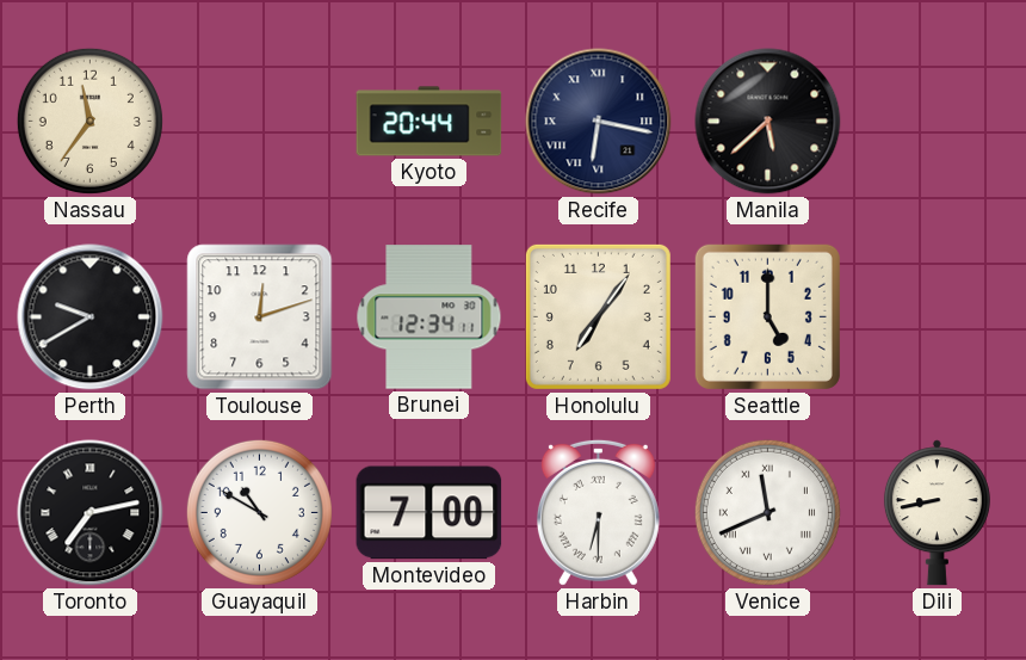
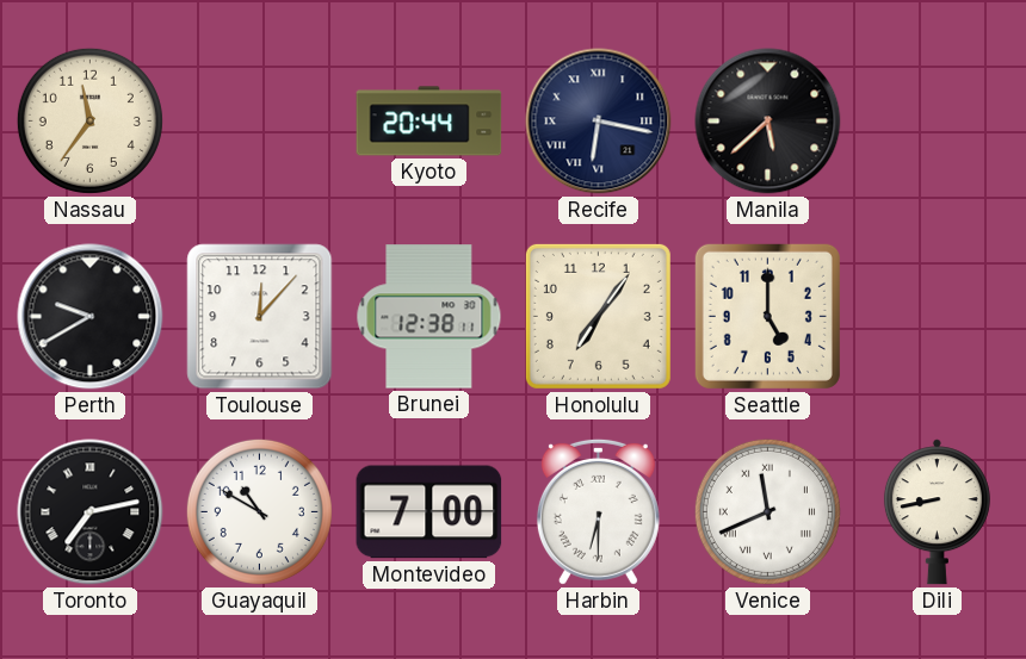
Toulouse: 12:12 -> 12:07
Brunei: 12:34 -> 12:38
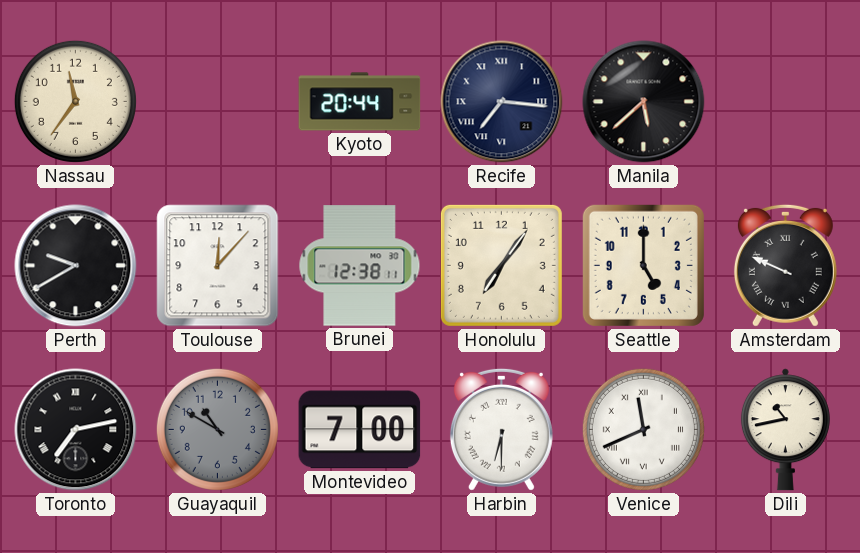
Recife: 6:17 -> 7:16
Amsterdam: none -> 9:49
Guayaquil dial: white -> grey
Dili: 8:43 -> 10:43
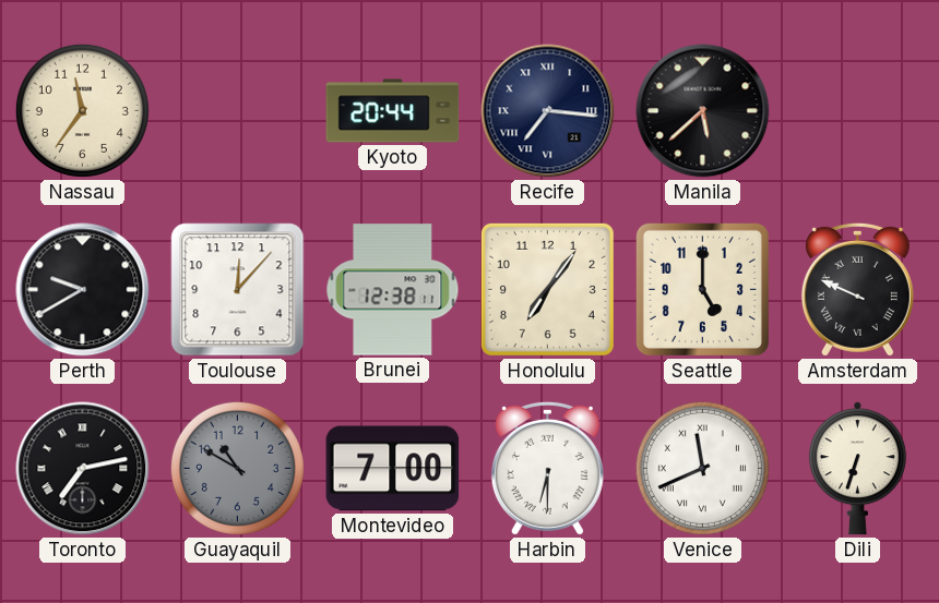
Dili: 10:43 -> 6:33
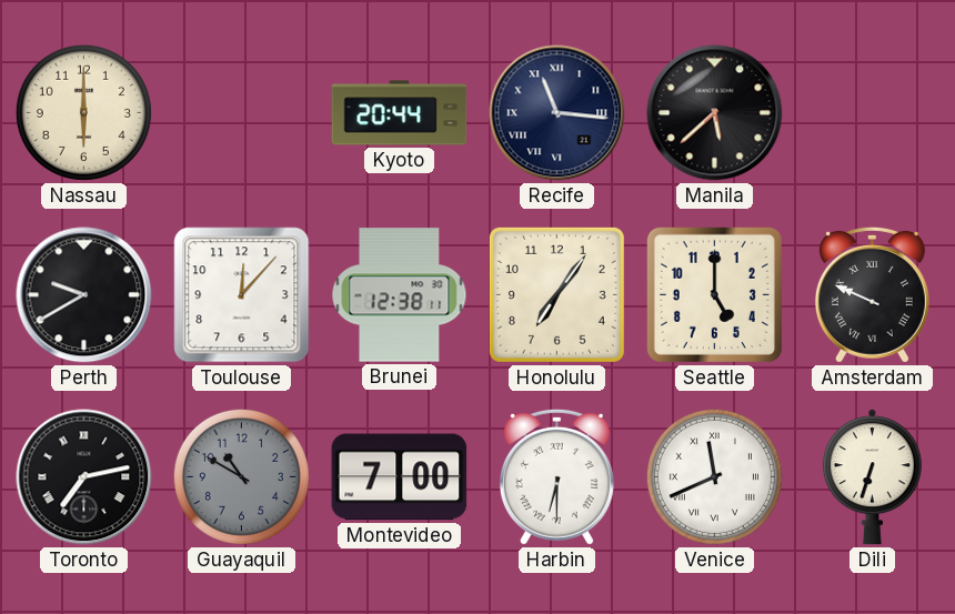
Nassau: 11:36 -> 6:00
Recife: 7:16 -> 11:16
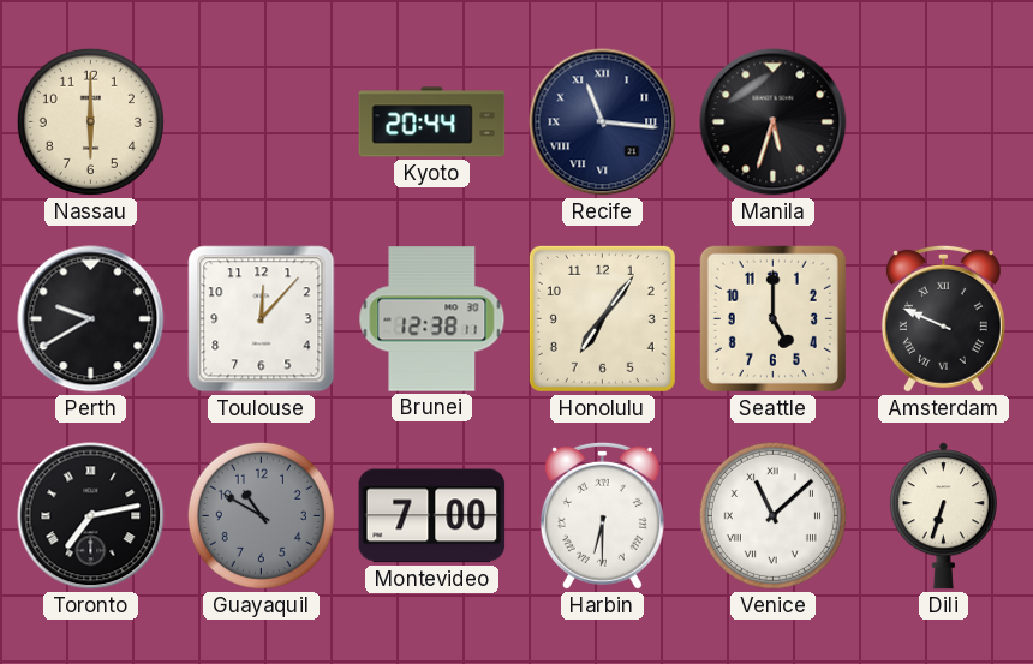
Manila: 5:38 -> 5:33
Venice: 11:41 -> 11:08
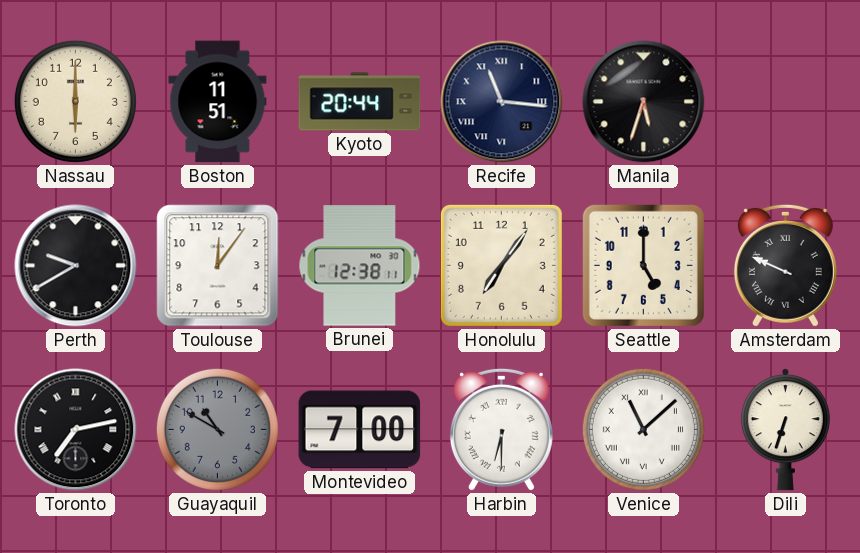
Boston: none -> 11:51
Toulouse: 12:07 -> 12:06
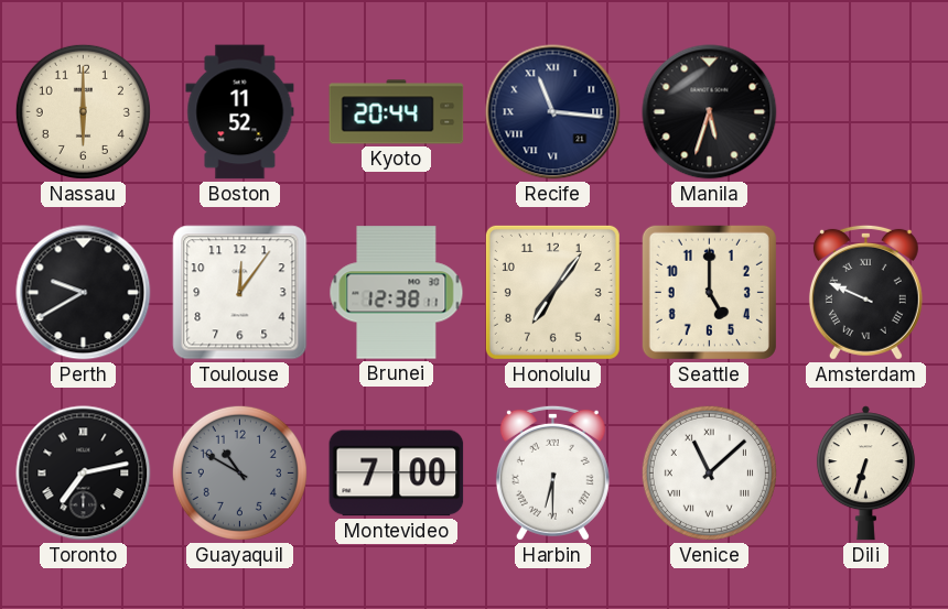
Boston: 11:51 -> 11:52
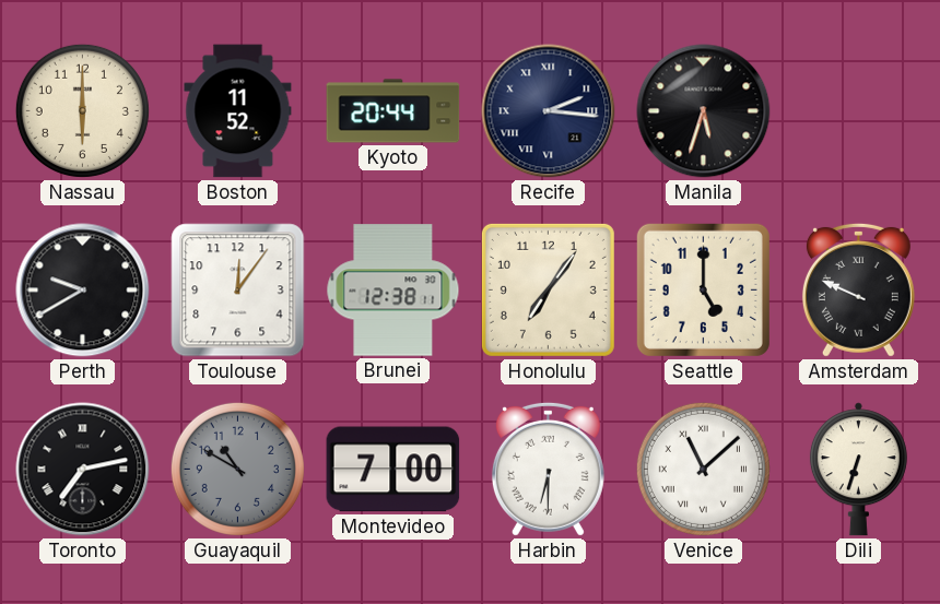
Recife: 11:16 -> 2:16
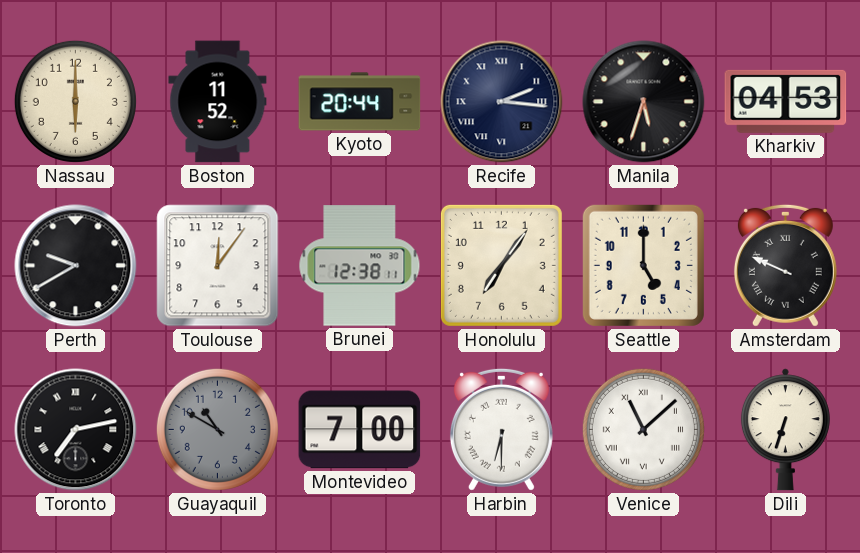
Kharkiv: none -> 04:53
